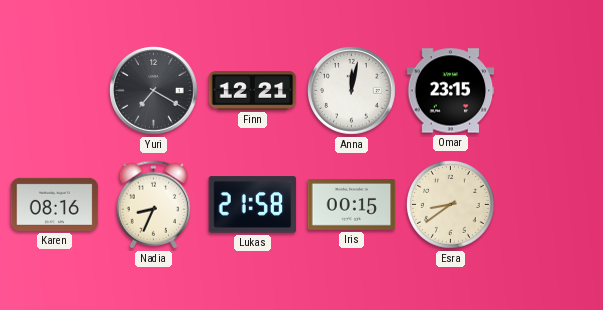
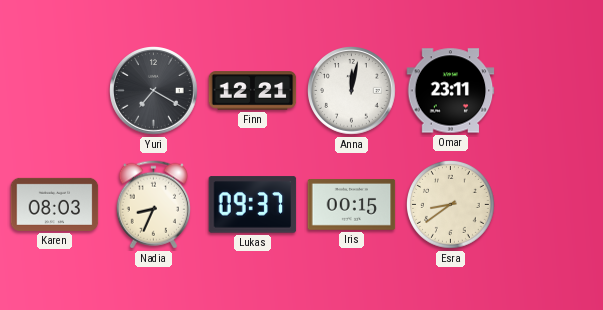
Omar: 23:15 -> 23:11
Karen: 08:16 -> 08:03
Lukas: 21:58 -> 09:37
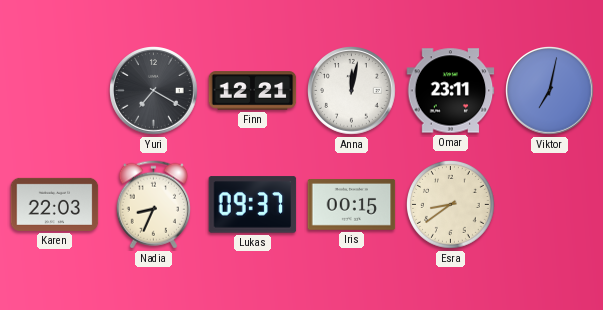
Viktor: none -> 7:02
Karen: 08:03 -> 22:03
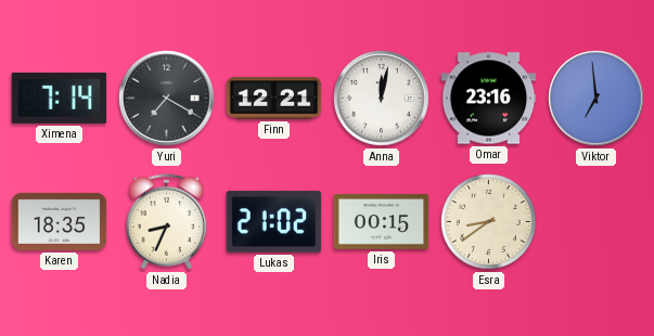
Ximena: none -> 7:14
Omar: 23:11 -> 23:16
Viktor: 7:02 -> 6:59
Karen: 22:03 -> 18:35
Lukas: 09:37 -> 21:02
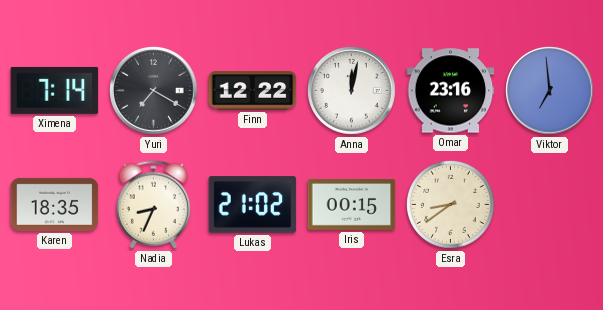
Finn: 12:21 -> 12:22
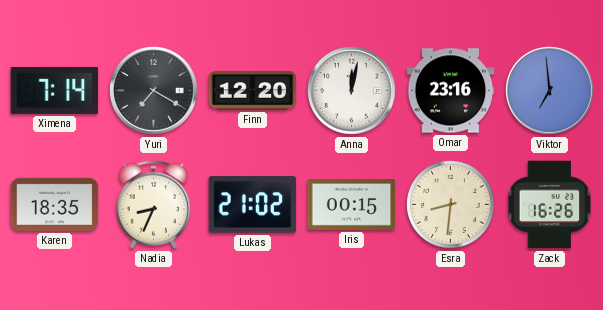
Finn: 12:22 -> 12:20
Esra: 8:39 -> 8:31
Zack: none -> 16:26
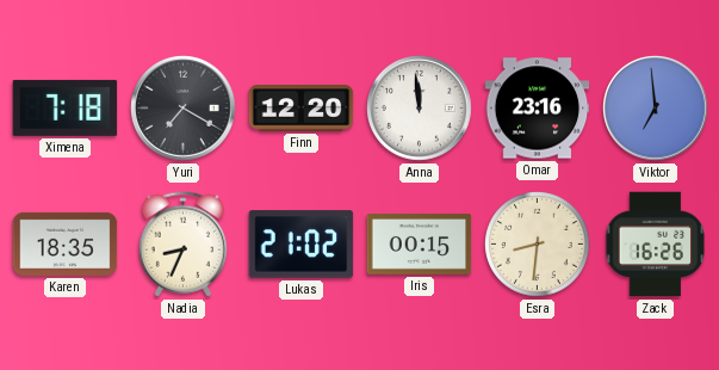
Ximena: 7:14 -> 7:18
Anna: 12:02 -> 11:59
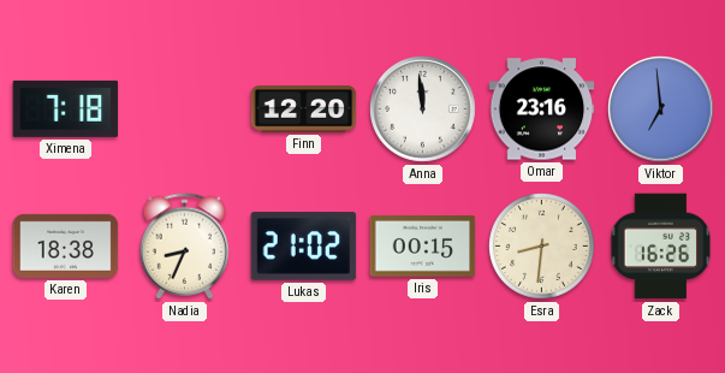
Yuri: 7:20 -> none
Karen: 18:35 -> 18:38
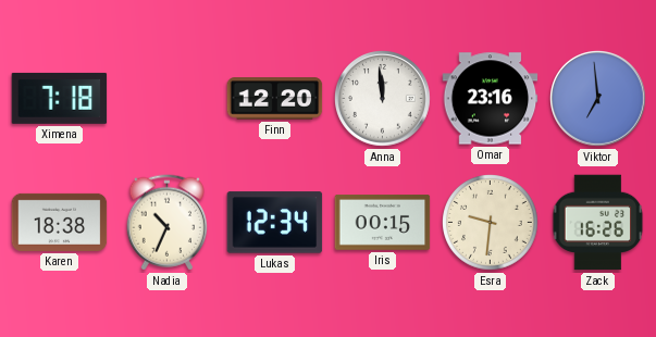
Nadia: 8:34 -> 10:34
Lukas: 21:02 -> 12:34
Esra: 8:31 -> 9:31
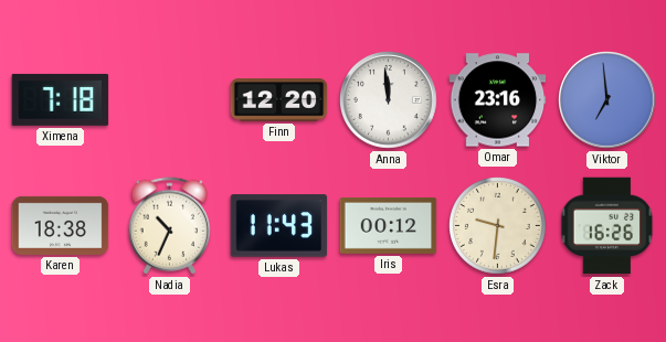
Lukas: 12:34 -> 11:43
Iris: 00:15 -> 00:12
